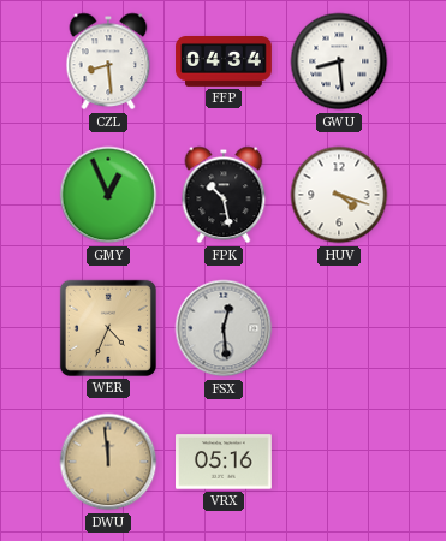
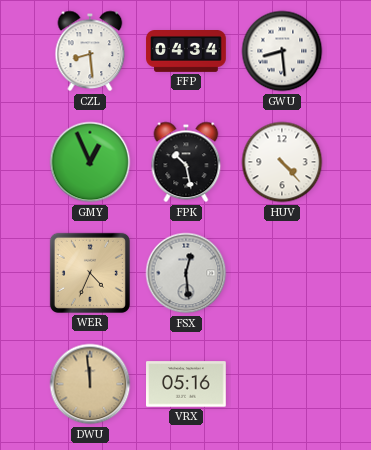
HUV: 4:18 -> 4:23
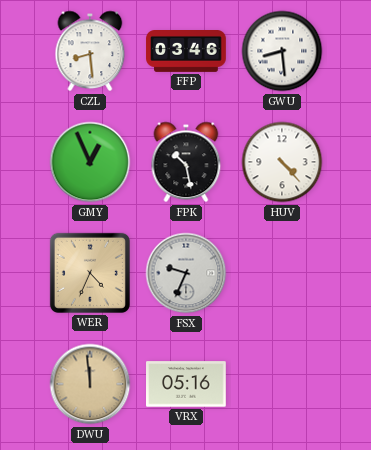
FFP: 04:34 -> 03:46
FSX: 12:29 -> 9:34
